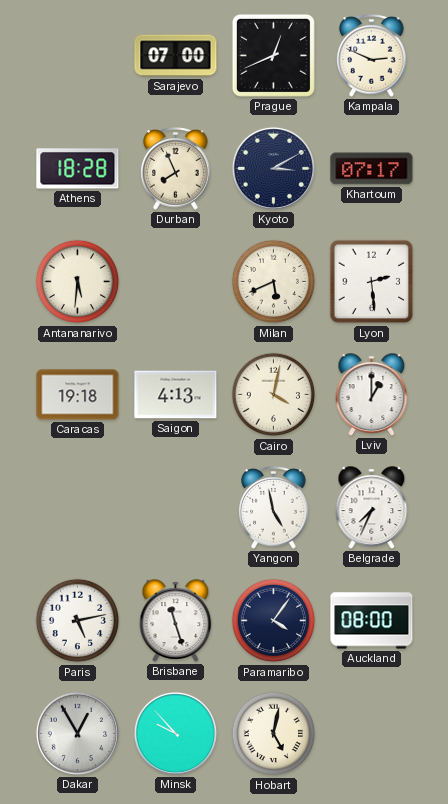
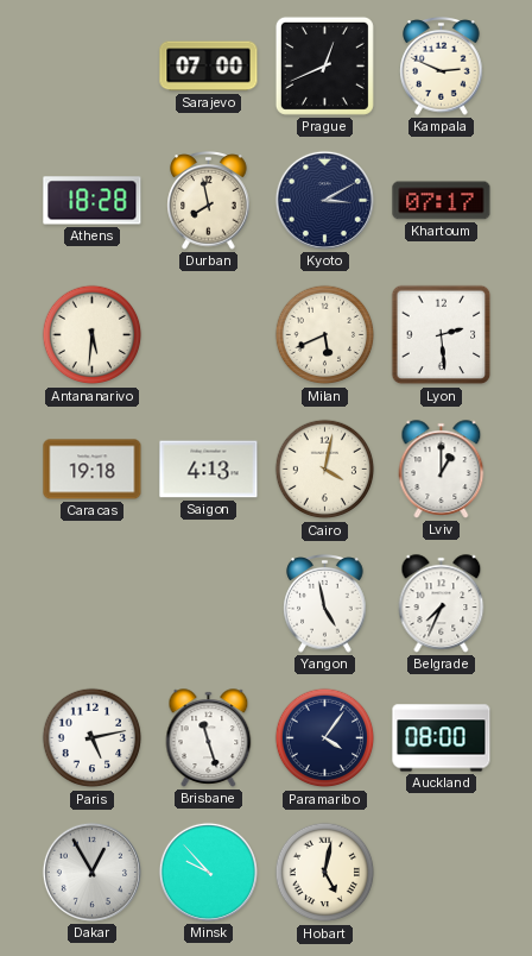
Durban: 7:56 -> 7:58
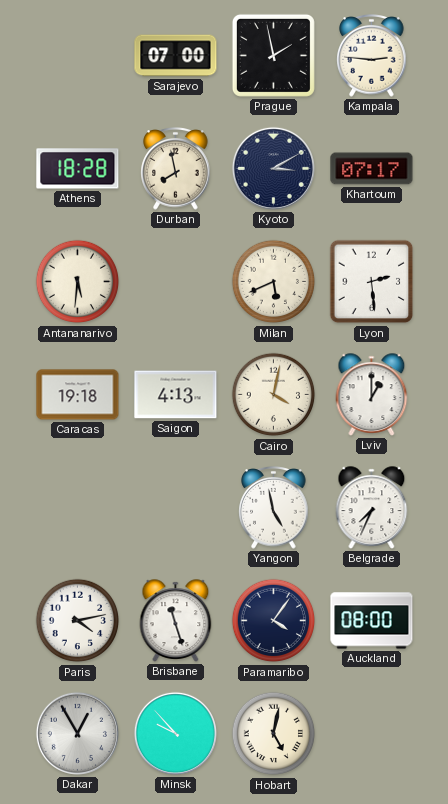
Prague: 12:41 -> 1:58
Kampala: 2:49 -> 2:46
Paris: 5:13 -> 4:13
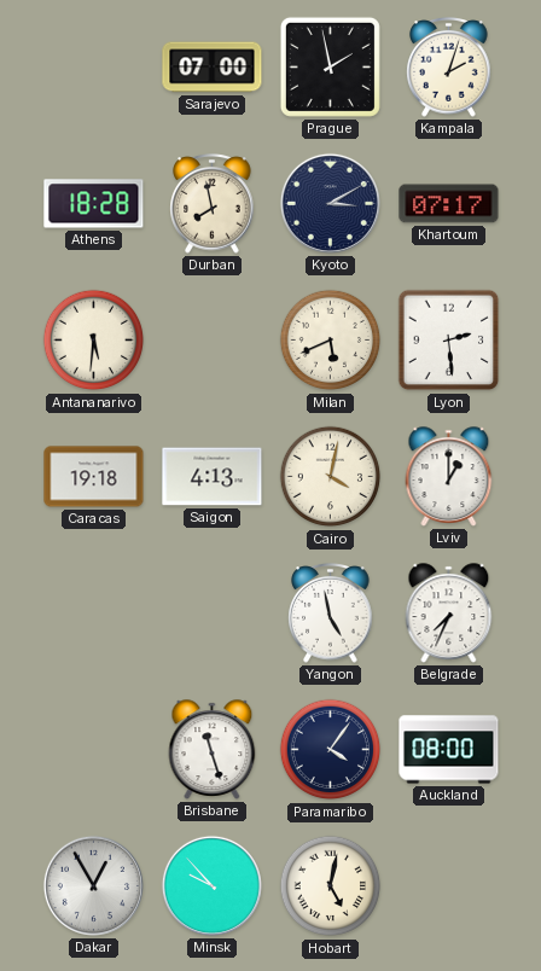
Kampala: 2:46 -> 2:03
Paris: 4:13 -> none
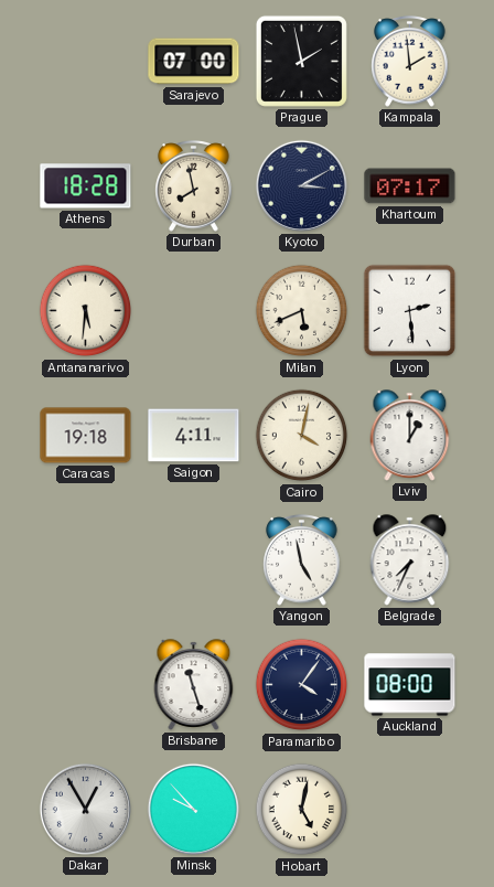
Kampala: 2:03 -> 1:59
Saigon: 4:13 -> 4:11
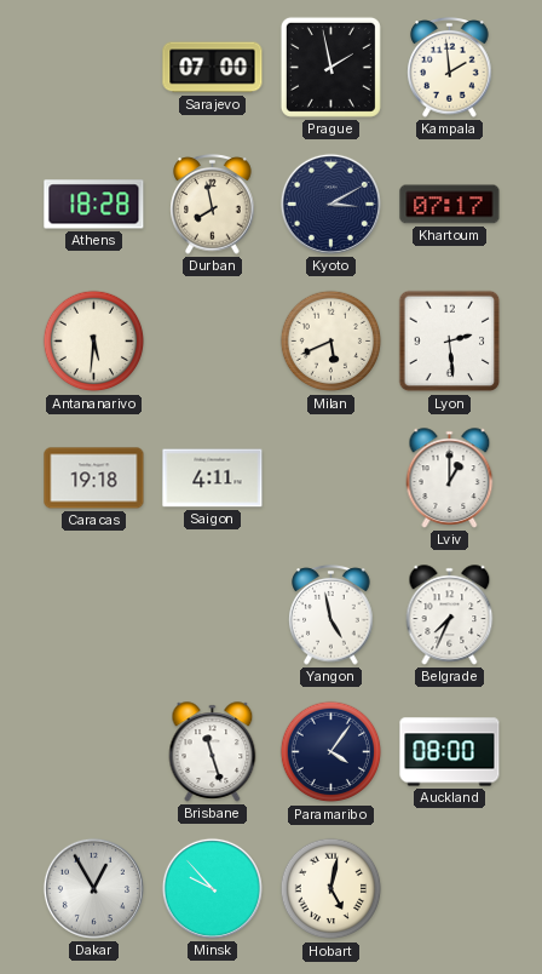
Cairo: 4:02 -> none
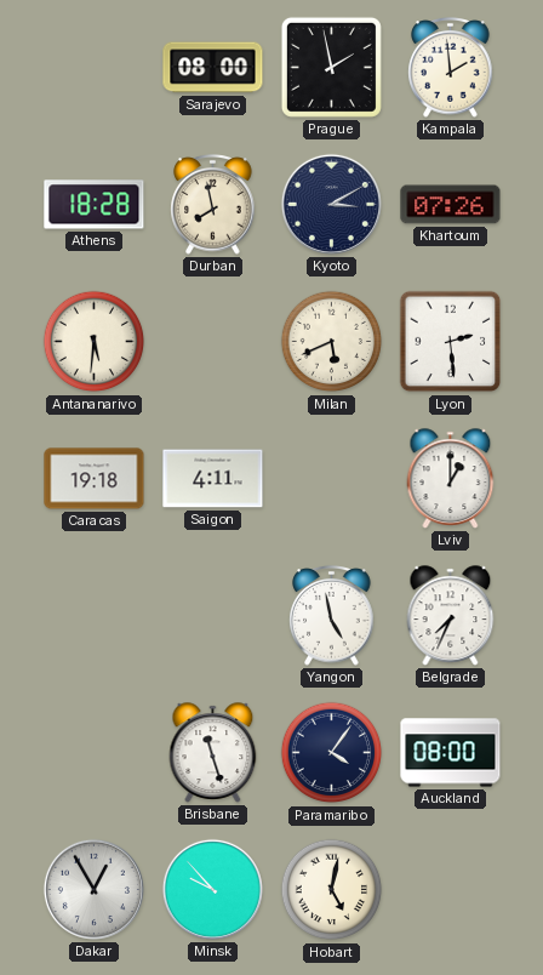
Sarajevo: 07:00 -> 08:00
Khartoum: 07:17 -> 07:26
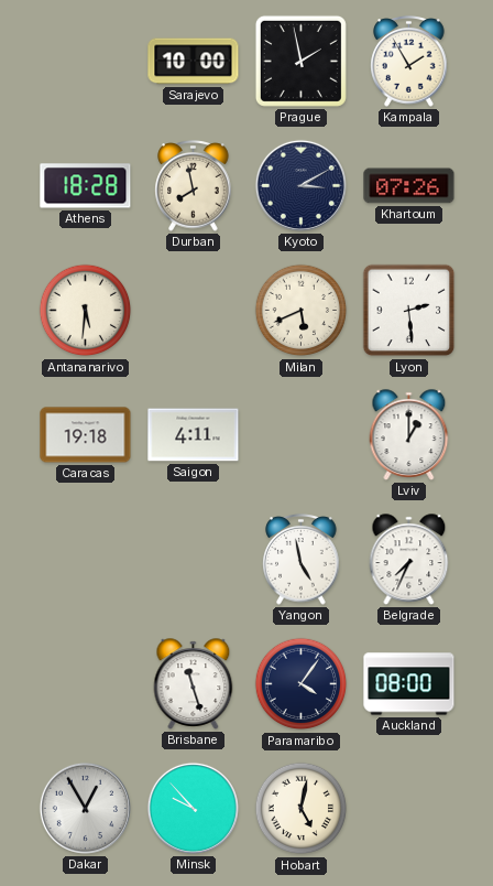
Sarajevo: 08:00 -> 10:00
Kampala: 1:59 -> 1:55
